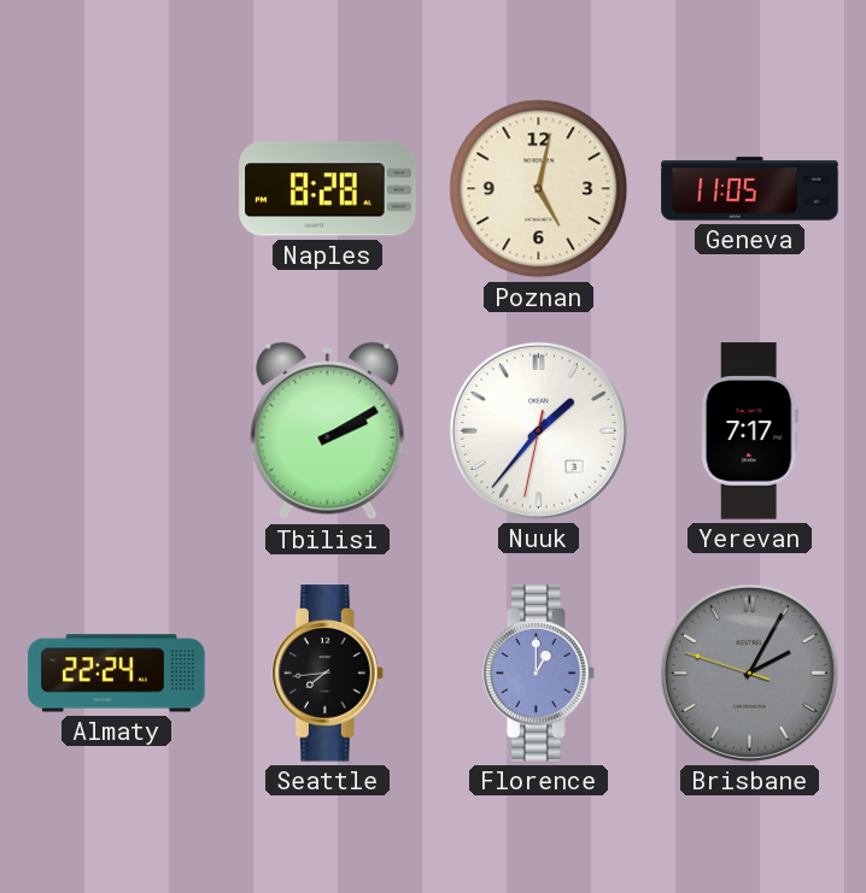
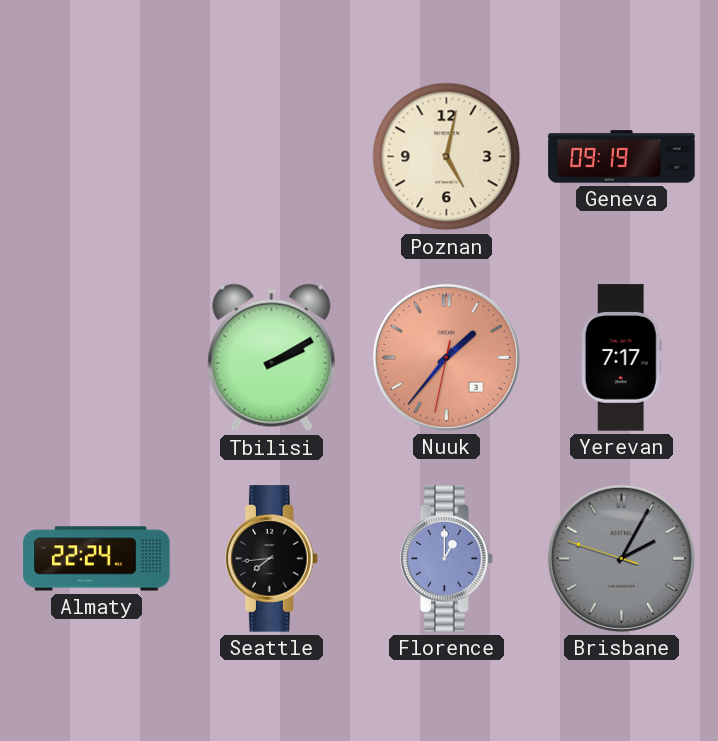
Naples: 8:28 -> none
Geneva: 11:05 -> 09:19
Nuuk dial: white -> salmon
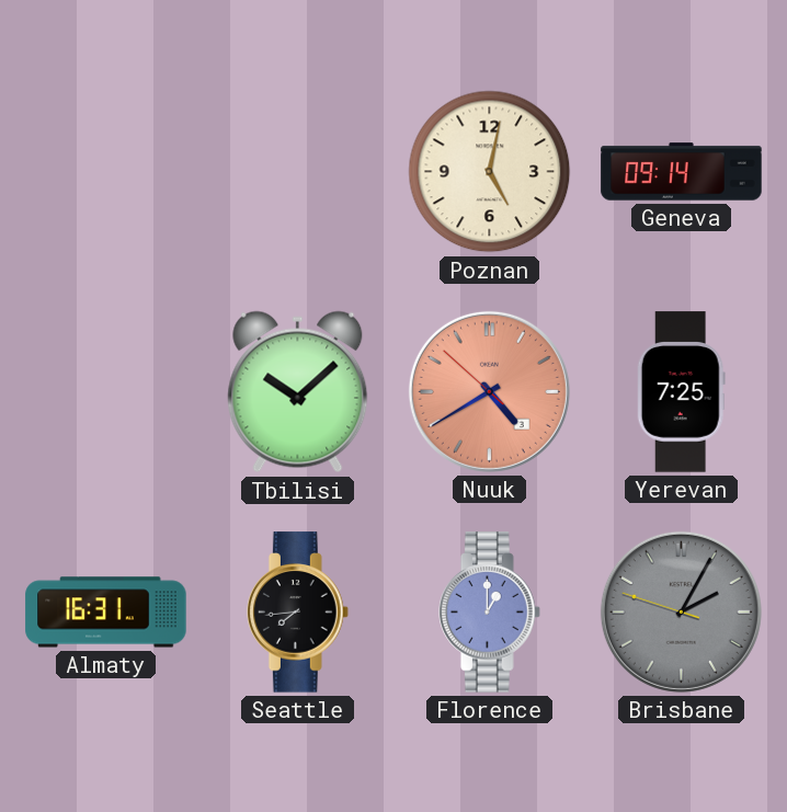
Geneva: 09:19 -> 09:14
Tbilisi: 2:10 -> 10:08
Nuuk: 1:36 -> 4:39
Yerevan: 7:17 -> 7:25
Almaty: 22:24 -> 16:31
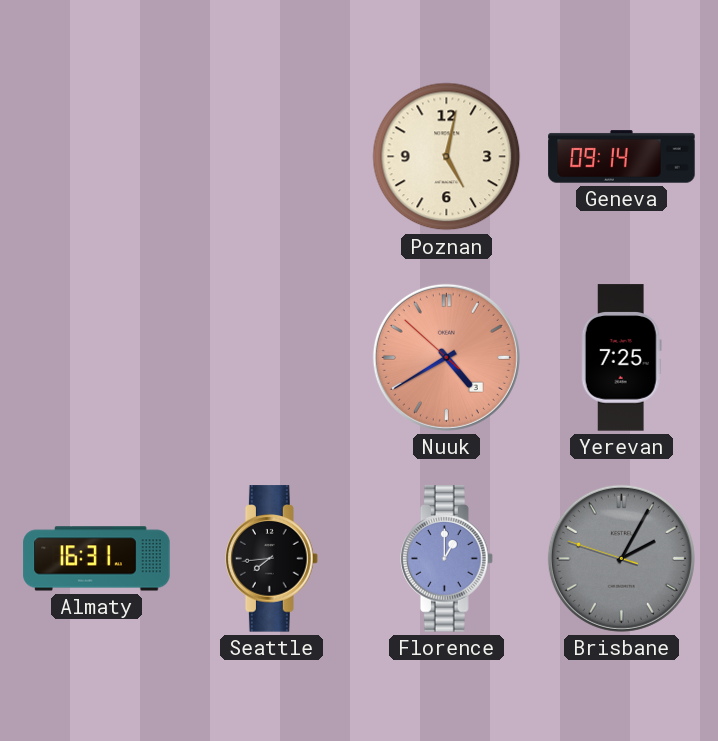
Tbilisi: 10:08 -> none
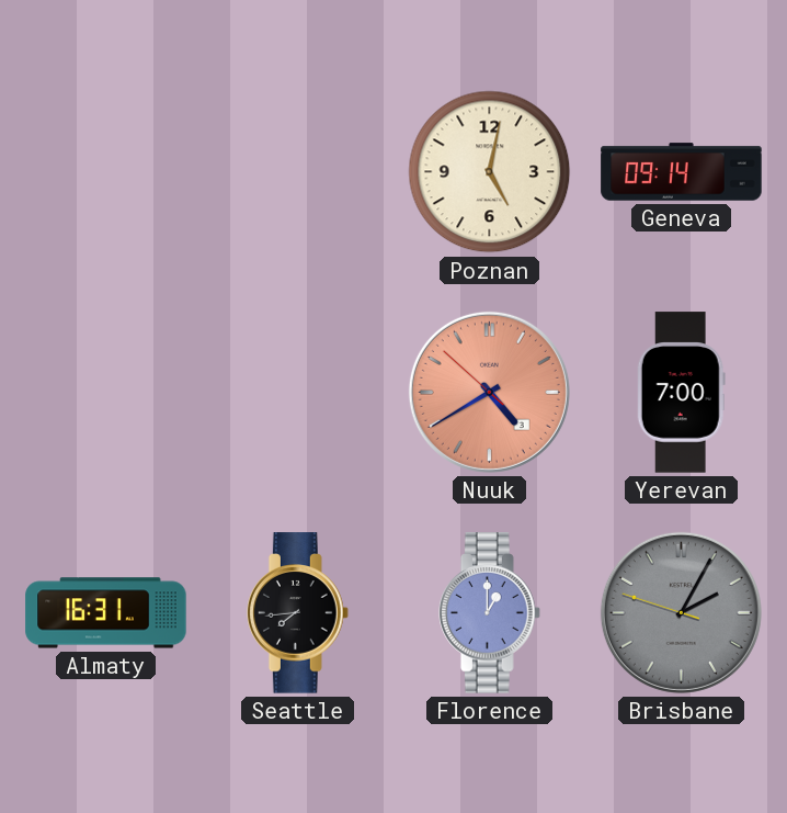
Yerevan: 7:25 -> 7:00
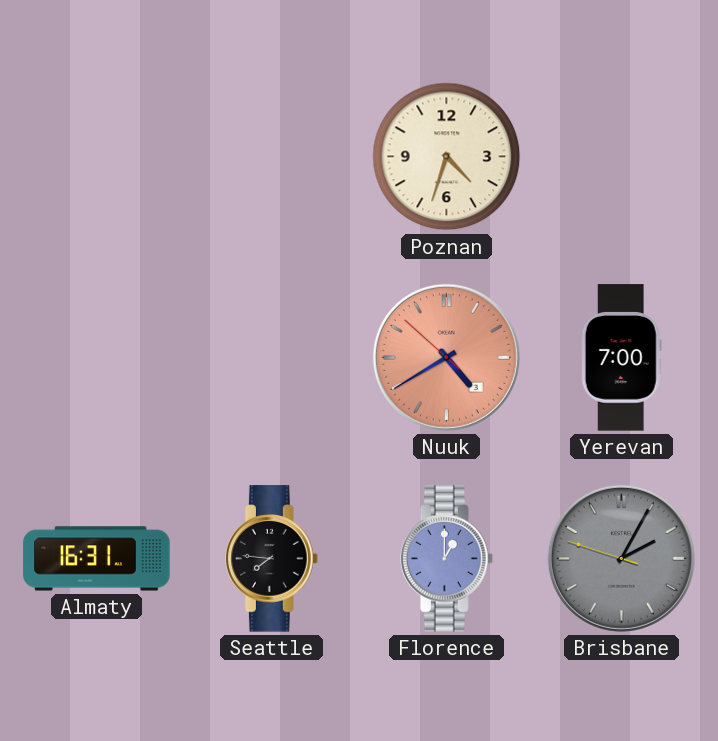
Poznan: 5:02 -> 4:33
Geneva: 09:14 -> none
Seattle: 7:44 -> 7:46
